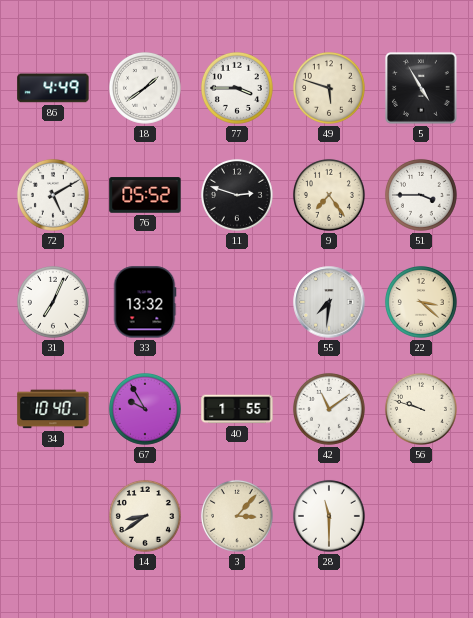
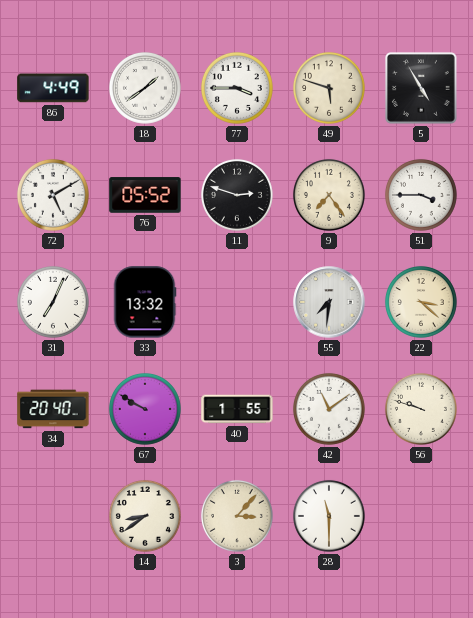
34: 10:40 -> 20:40
67: 9:55 -> 9:50
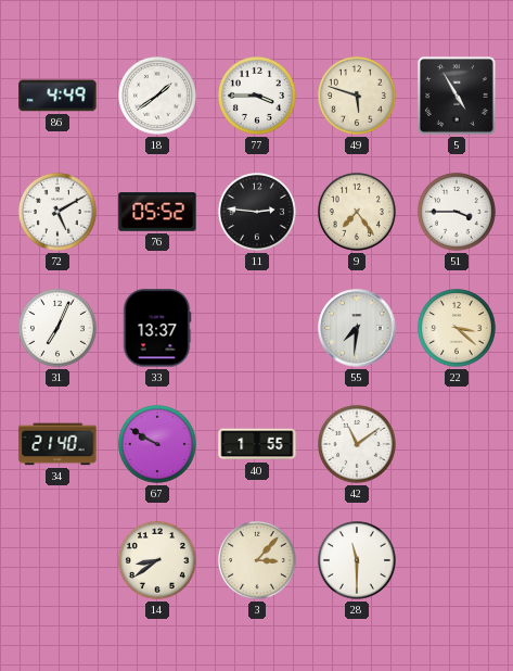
11: 2:48 -> 2:46
33: 13:32 -> 13:37
34: 20:40 -> 21:40
56: 9:48 -> none
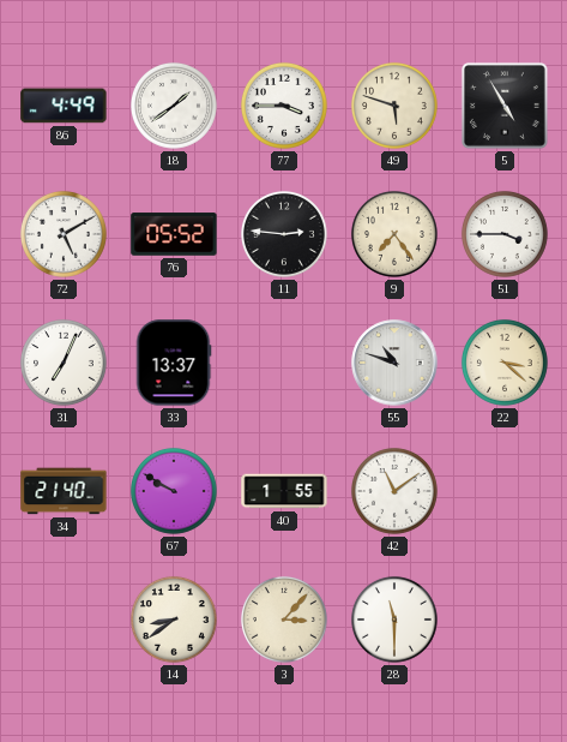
55: 7:31 -> 10:48
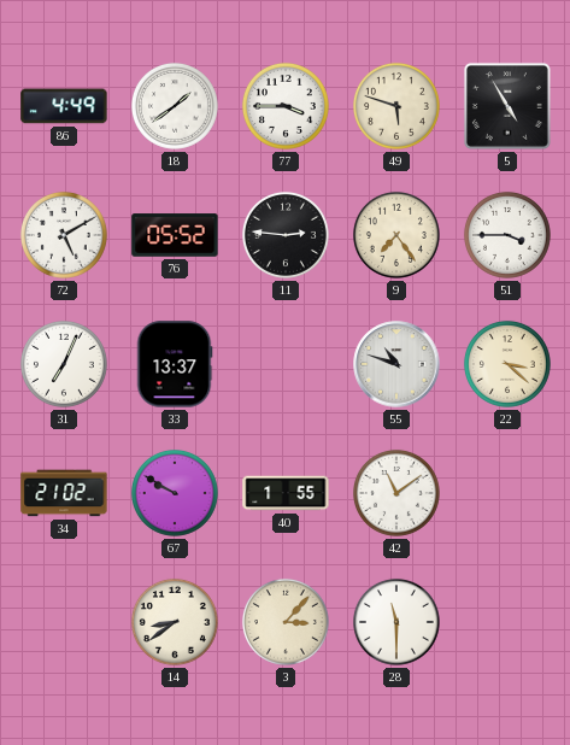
34: 21:40 -> 21:02
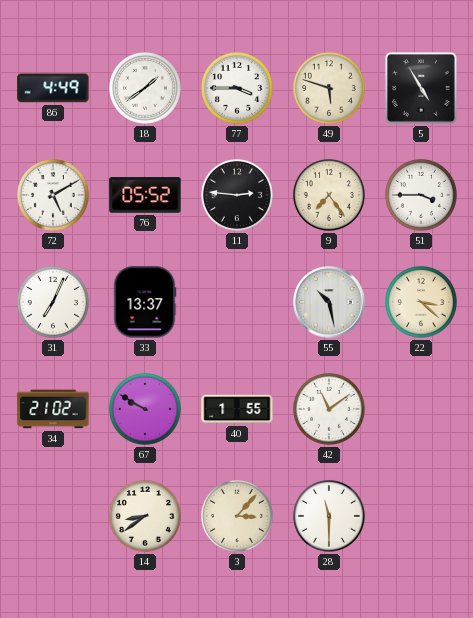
55: 10:48 -> 10:28
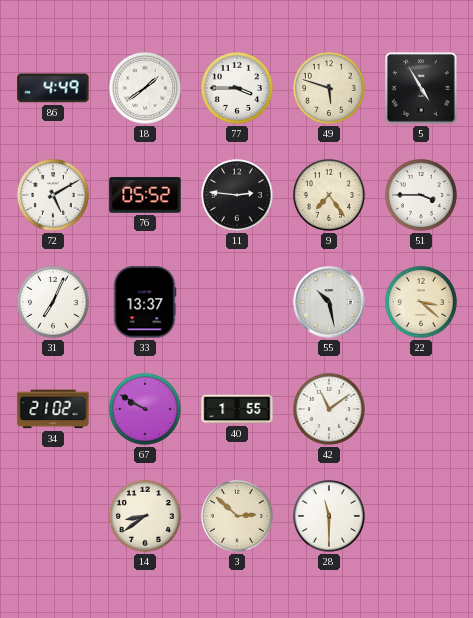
3: 3:07 -> 2:52
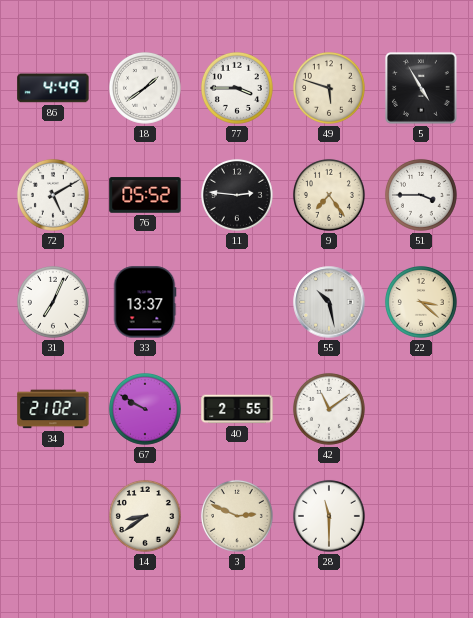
40: 1:55 -> 2:55
3: 2:52 -> 2:49
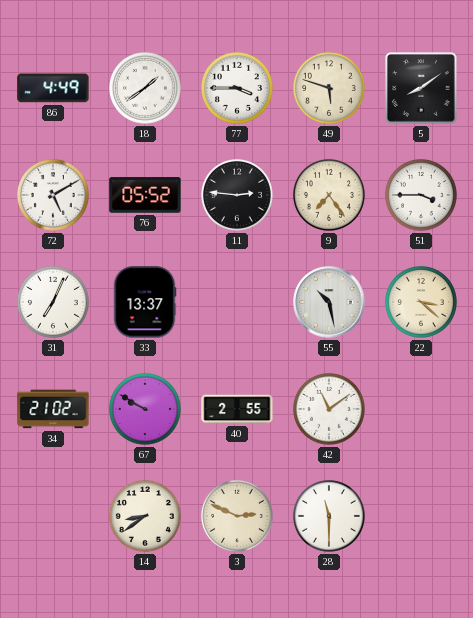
5: 4:55 -> 8:09
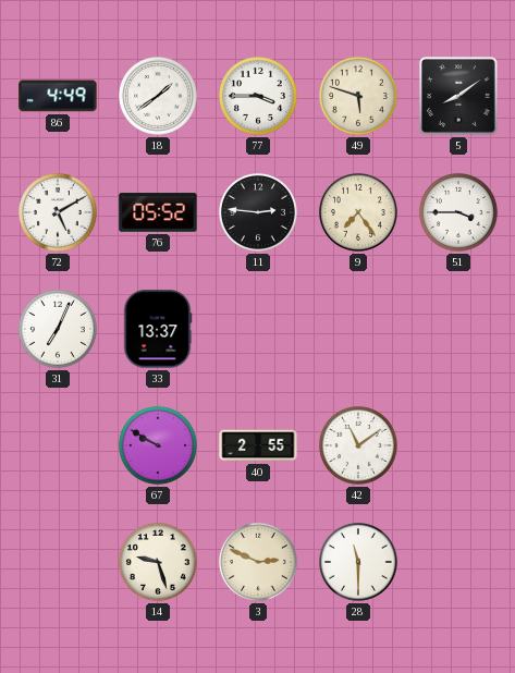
55: 10:28 -> none
22: 3:22 -> none
34: 21:02 -> none
14: 8:39 -> 9:27
